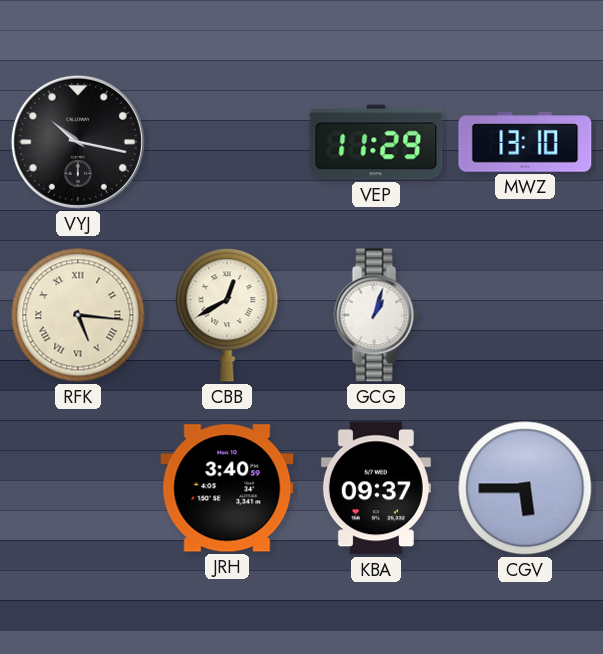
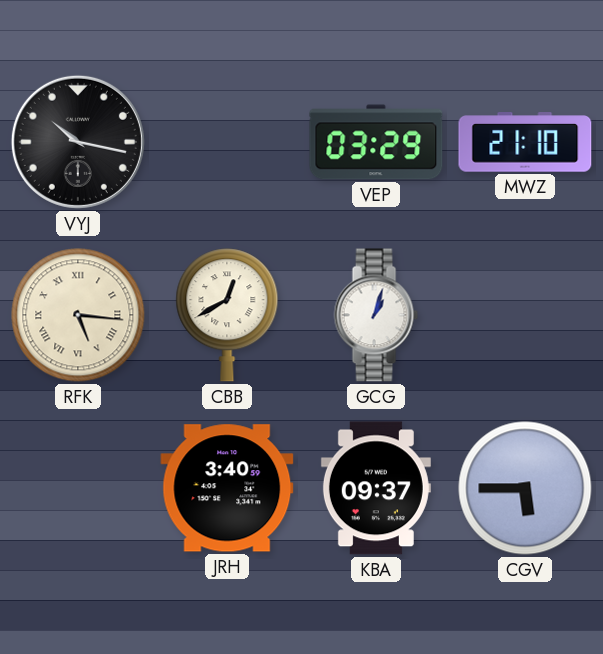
VEP: 11:29 -> 03:29
MWZ: 13:10 -> 21:10
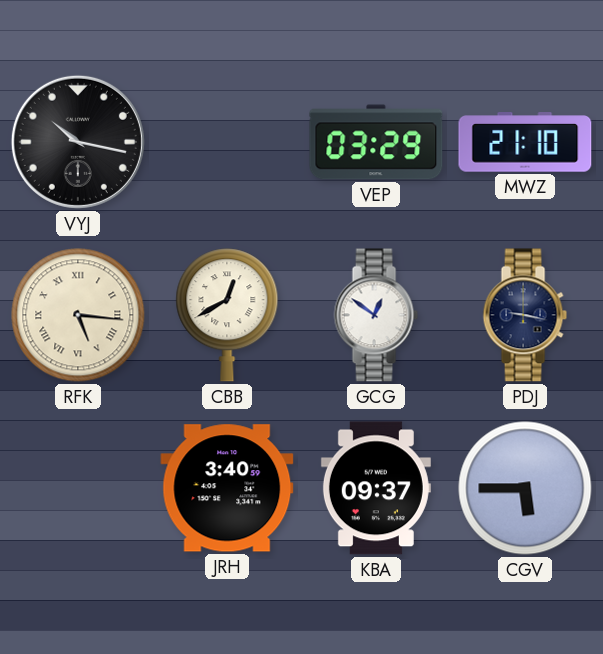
GCG: 1:03 -> 12:51
PDJ: none -> 9:17
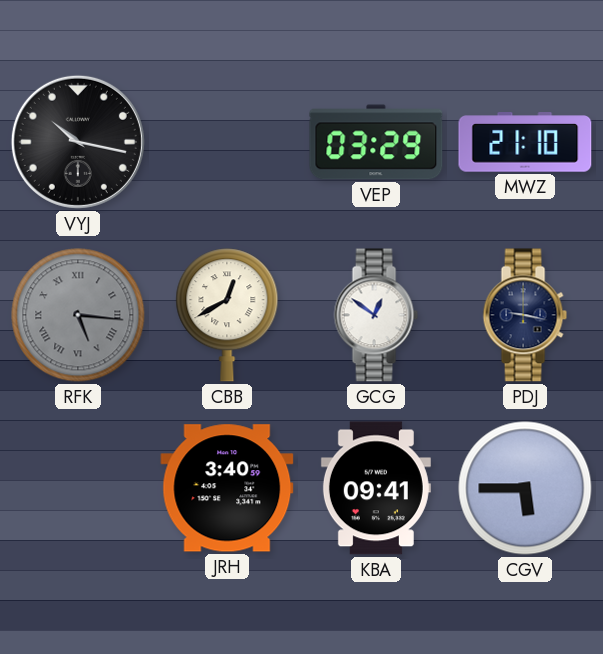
RFK dial: cream -> grey
KBA: 09:37 -> 09:41
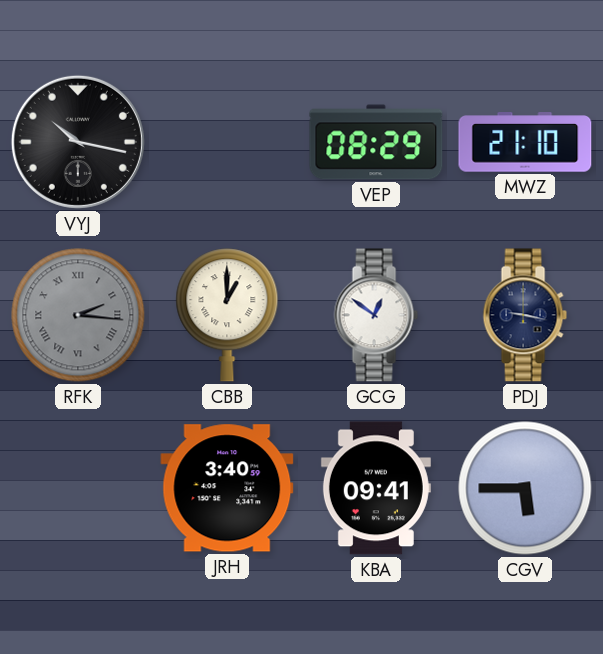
VEP: 03:29 -> 08:29
RFK: 5:16 -> 2:16
CBB: 12:40 -> 1:00
